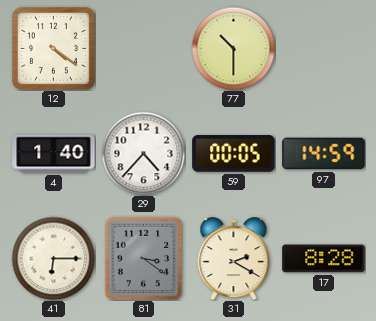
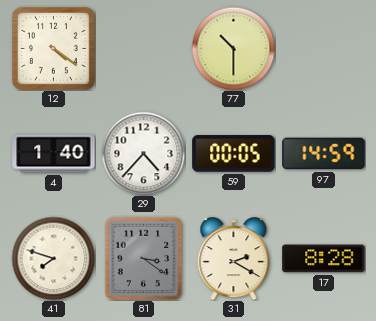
41: 6:15 -> 7:48
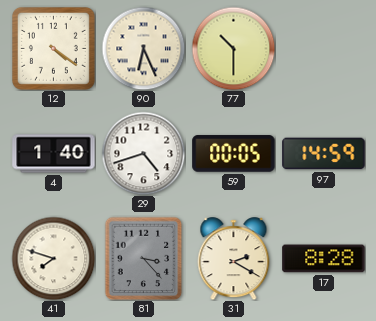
90: none -> 6:26
29: 4:37 -> 4:42
81: 3:21 -> 3:23
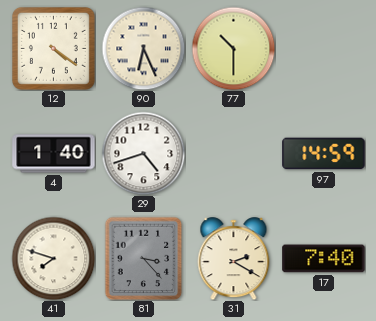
59: 00:05 -> none
17: 8:28 -> 7:40
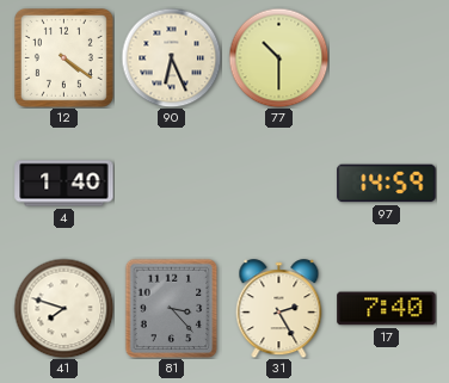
29: 4:42 -> none
31: 2:20 -> 2:25
